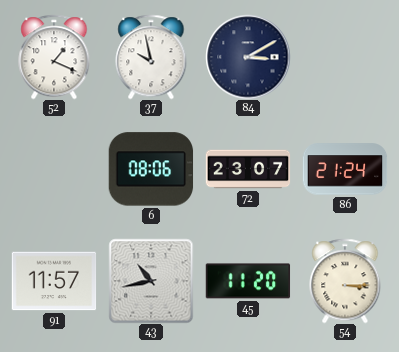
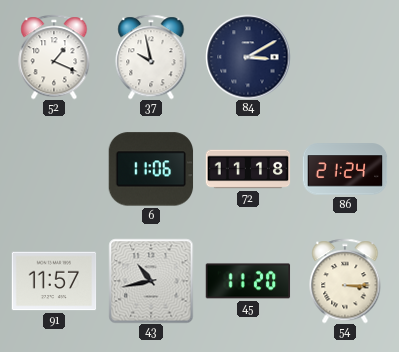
6: 08:06 -> 11:06
72: 23:07 -> 11:18
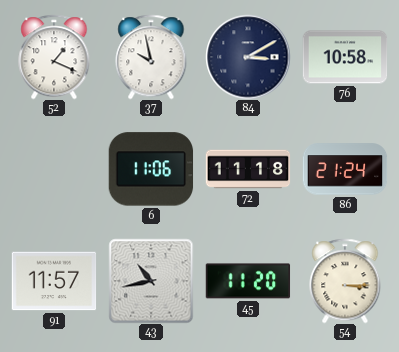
76: none -> 10:58
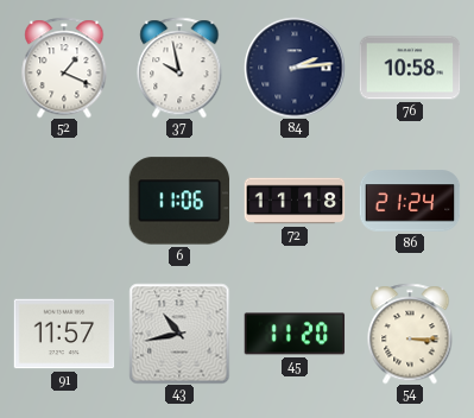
84: 3:10 -> 2:14
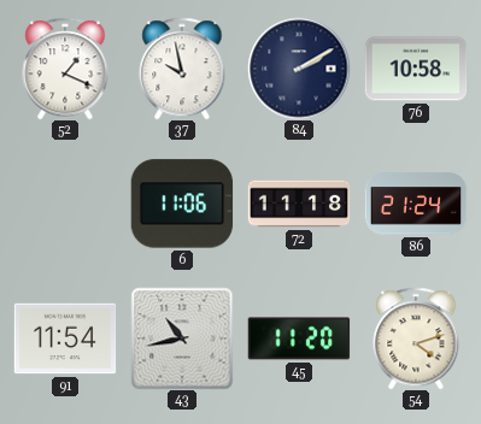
84: 2:14 -> 2:10
91: 11:57 -> 11:54
54: 3:15 -> 4:12
